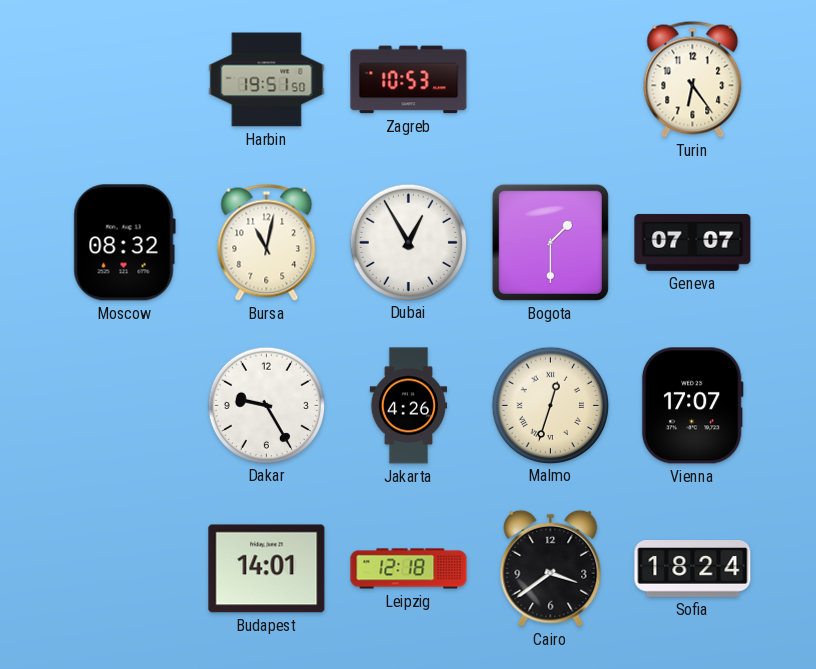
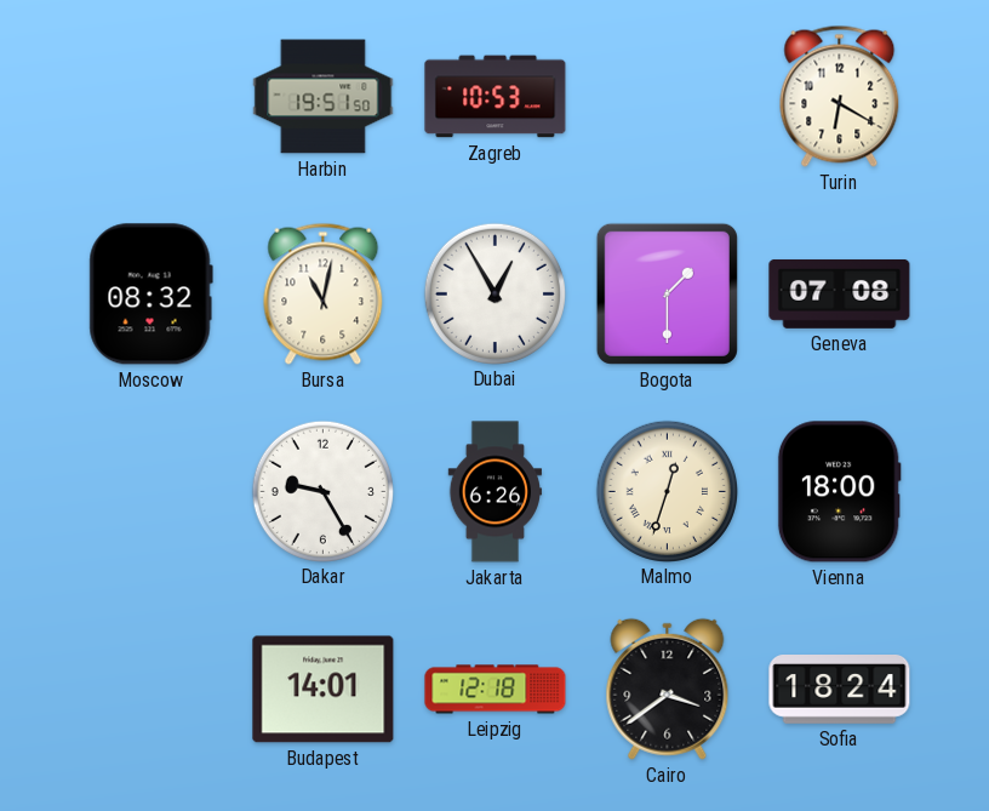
Turin: 6:24 -> 6:20
Geneva: 07:07 -> 07:08
Jakarta: 4:26 -> 6:26
Vienna: 17:07 -> 18:00
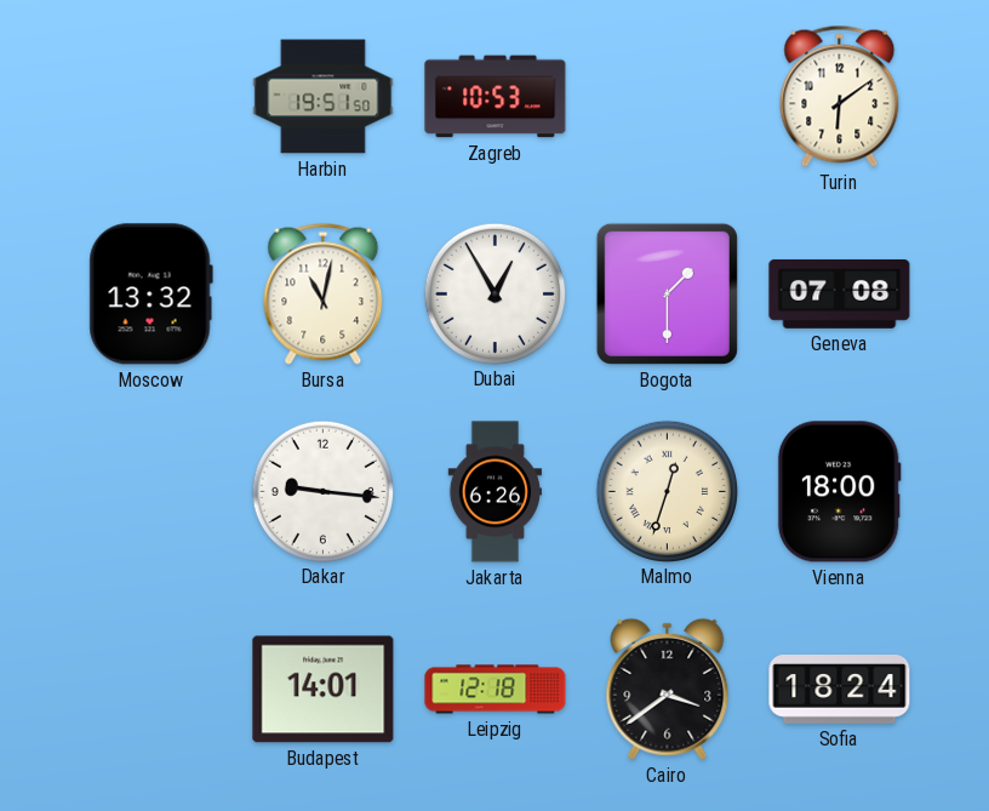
Turin: 6:20 -> 6:09
Moscow: 08:32 -> 13:32
Dakar: 9:25 -> 9:16
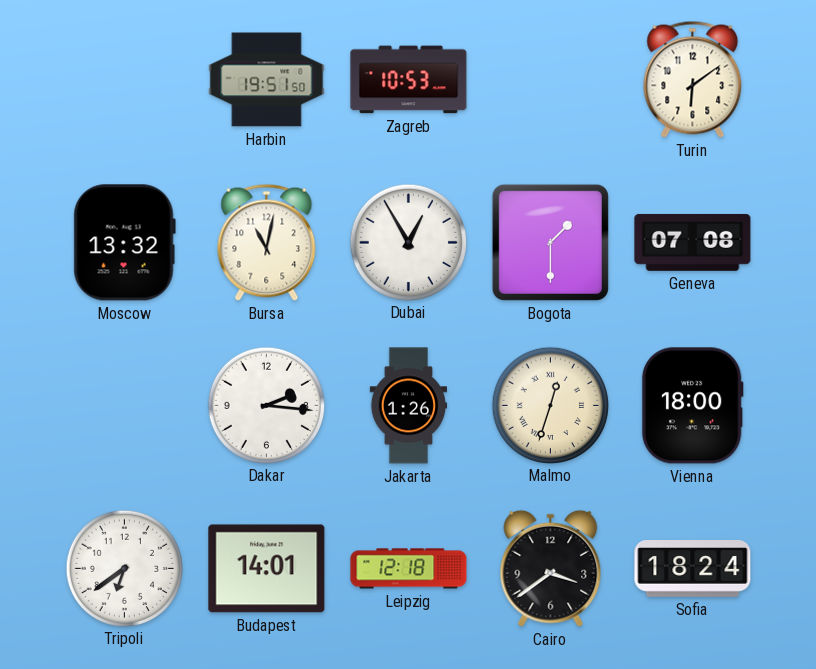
Dakar: 9:16 -> 2:16
Jakarta: 6:26 -> 1:26
Tripoli: none -> 6:39
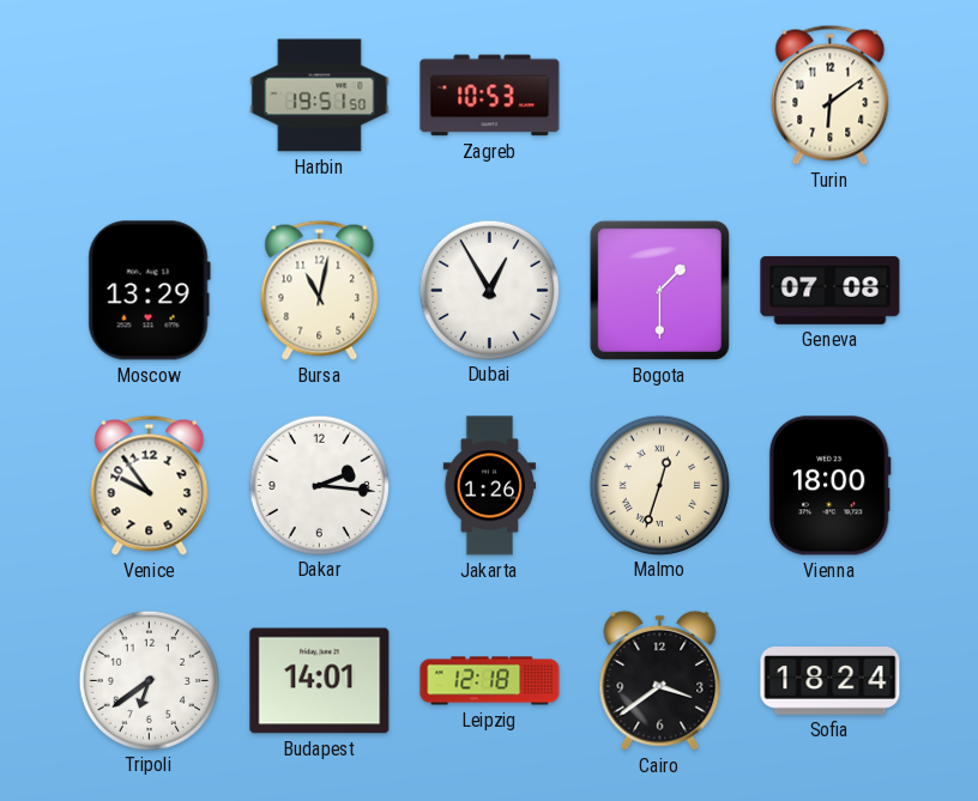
Moscow: 13:32 -> 13:29
Venice: none -> 9:54
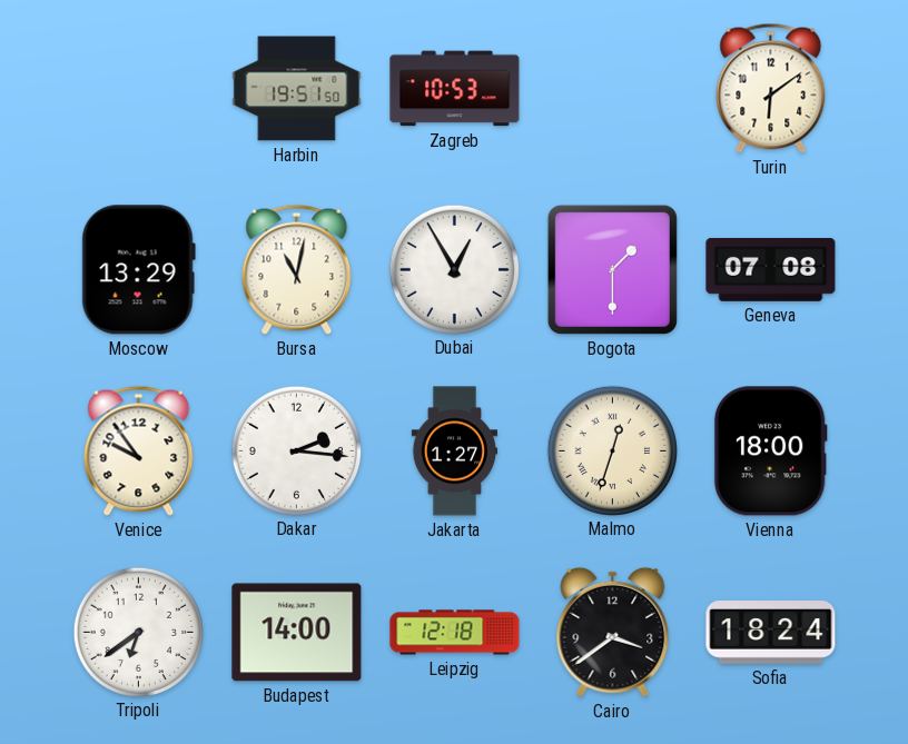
Jakarta: 1:26 -> 1:27
Budapest: 14:01 -> 14:00
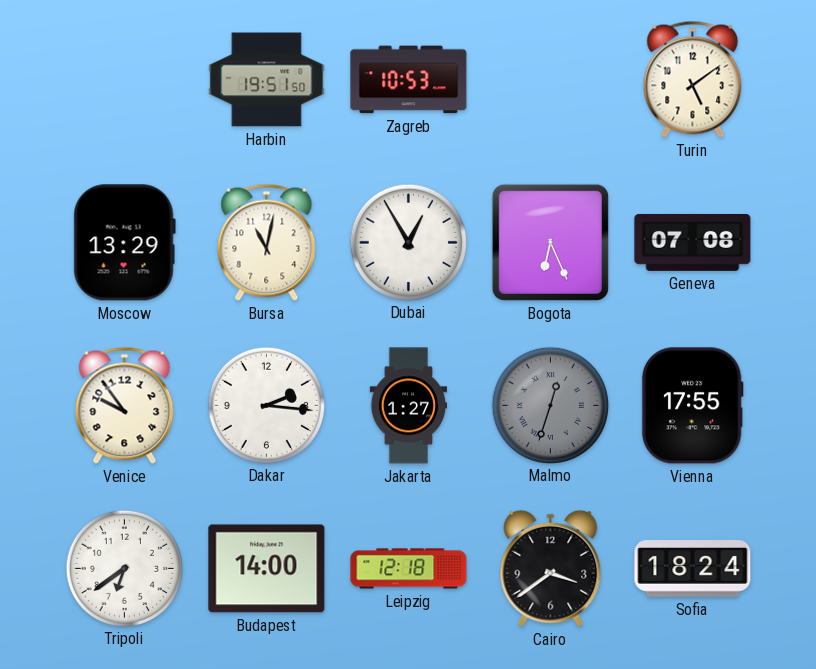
Turin: 6:09 -> 5:09
Bogota: 1:30 -> 6:26
Malmo dial: cream -> grey
Vienna: 18:00 -> 17:55
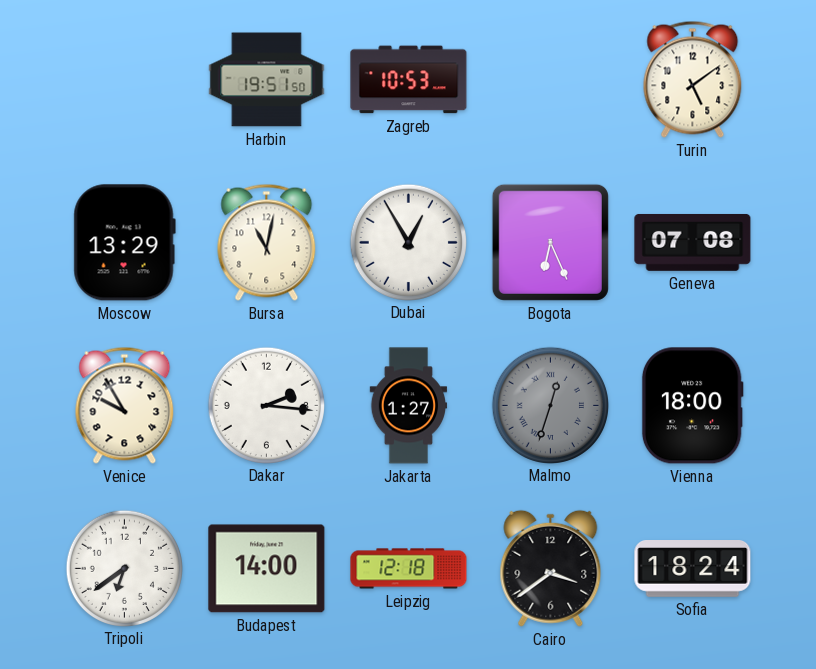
Venice: 9:54 -> 9:55
Vienna: 17:55 -> 18:00
